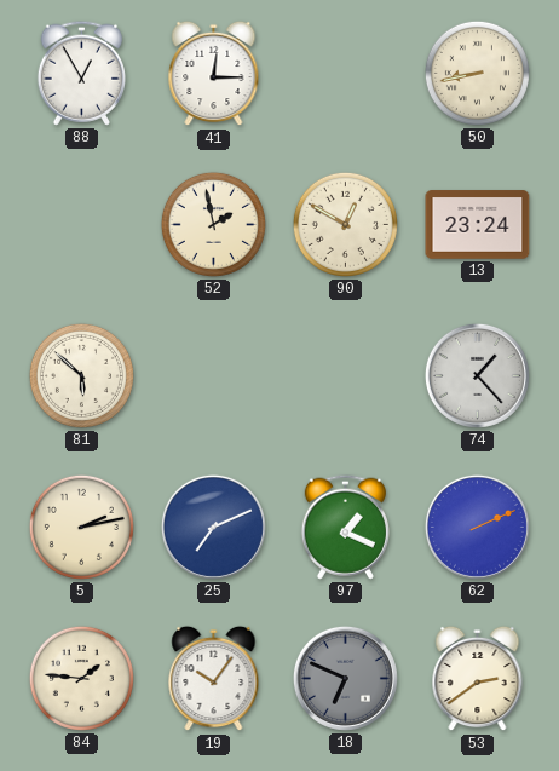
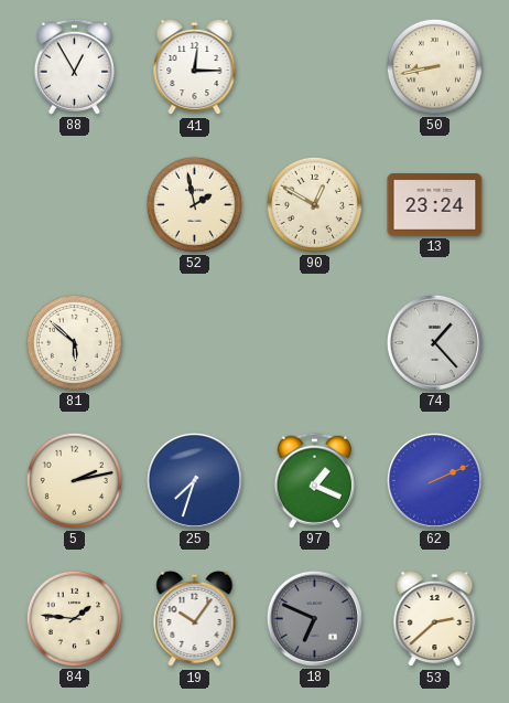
25: 7:11 -> 7:33
53: 2:39 -> 2:38
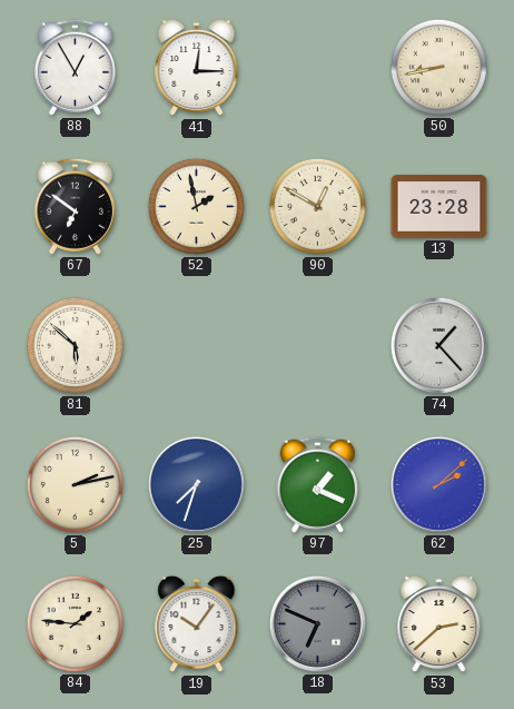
67: none -> 6:51
13: 23:24 -> 23:28
62: 2:11 -> 2:08
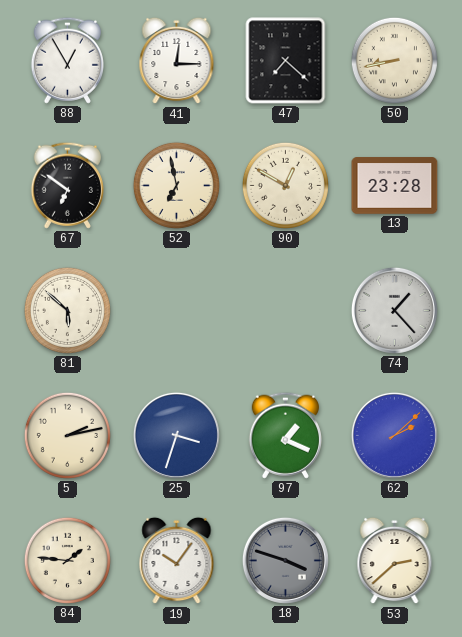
47: none -> 7:22
52: 1:58 -> 6:58
25: 7:33 -> 3:33
18: 6:49 -> 3:48
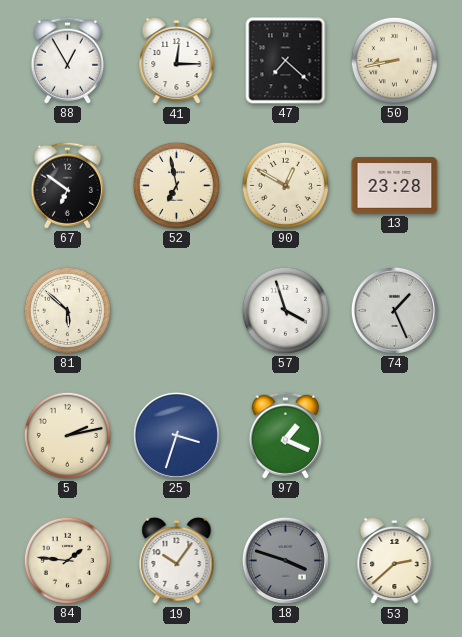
57: none -> 3:57
74: 1:23 -> 1:26
62: 2:08 -> none
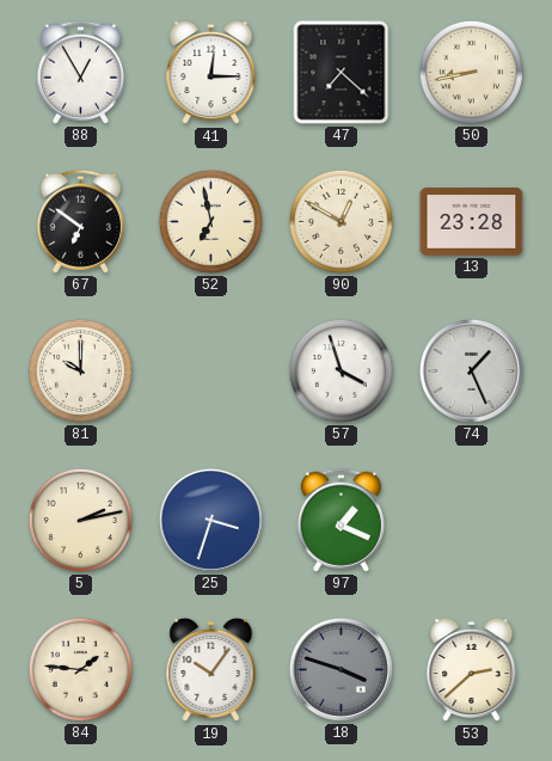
81: 5:52 -> 10:00
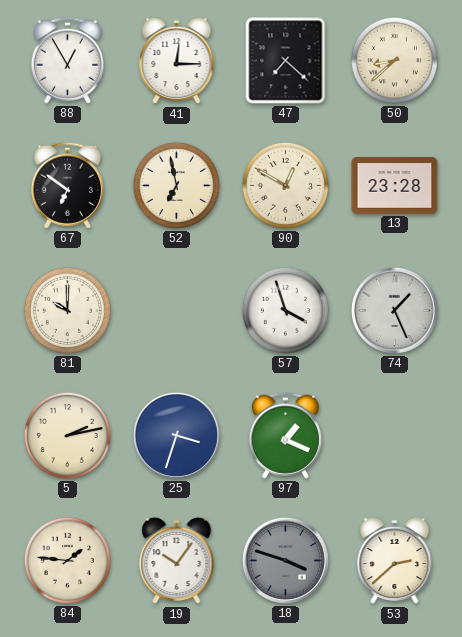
50: 8:43 -> 8:38
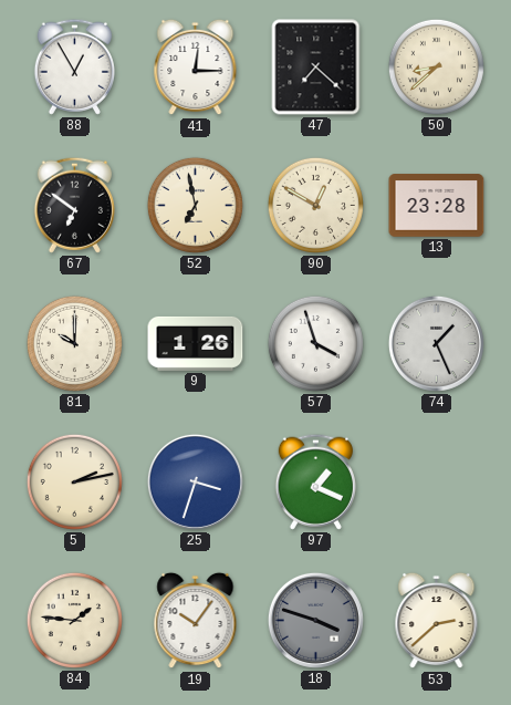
9: none -> 1:26
